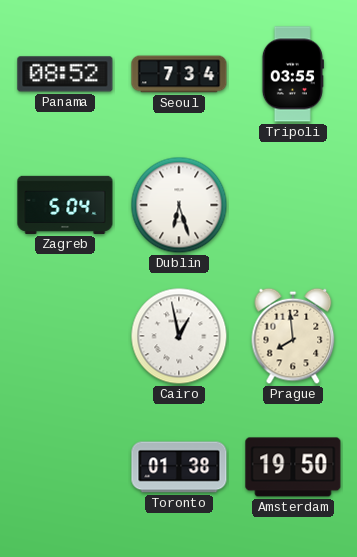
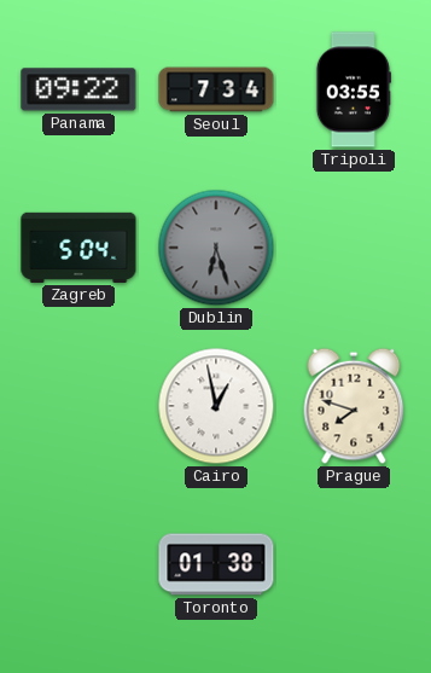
Panama: 08:52 -> 09:22
Dublin dial: white -> grey
Prague: 7:59 -> 7:48
Amsterdam: 19:50 -> none
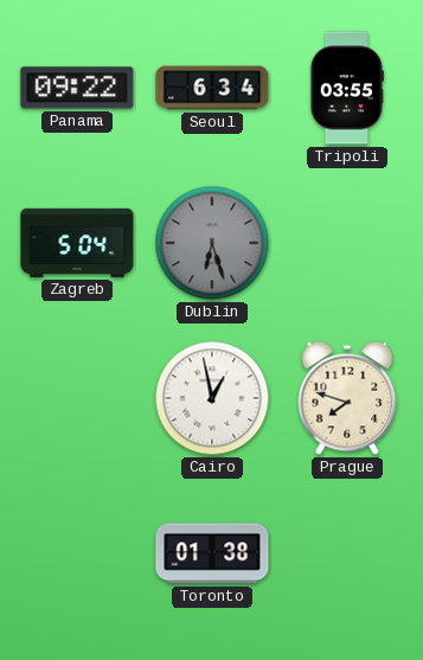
Seoul: 7:34 -> 6:34
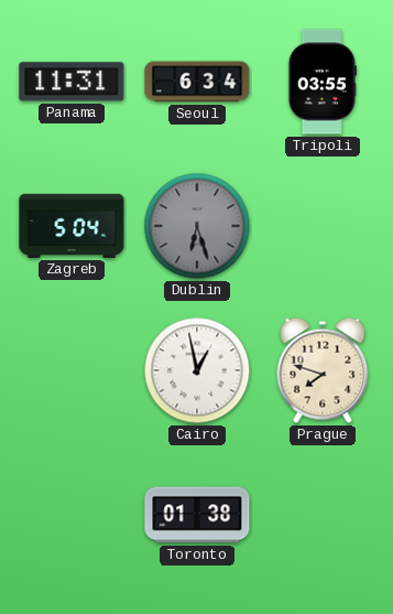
Panama: 09:22 -> 11:31
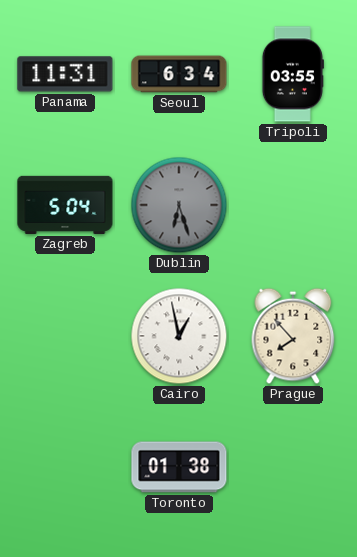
Prague: 7:48 -> 7:53
